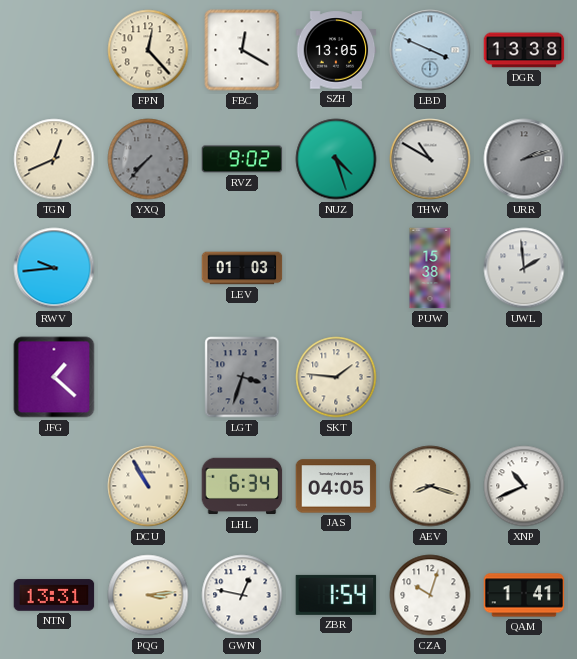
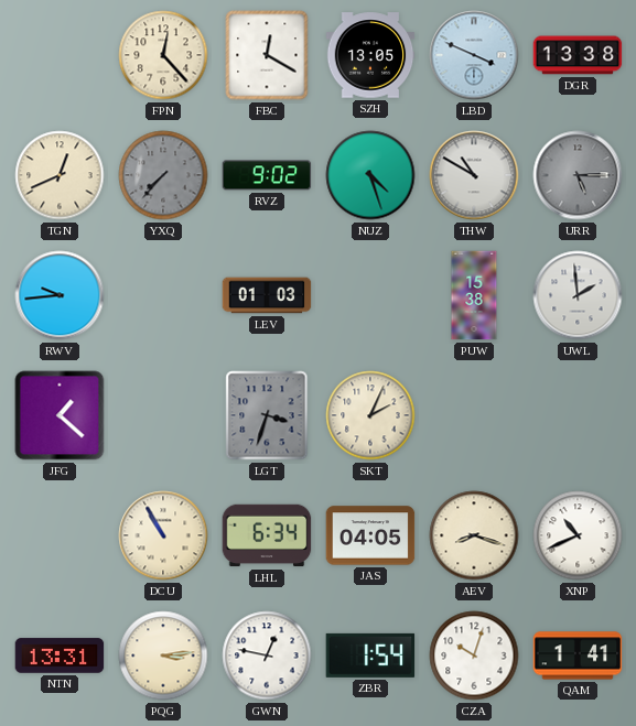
URR: 2:12 -> 5:15
SKT: 1:46 -> 2:04
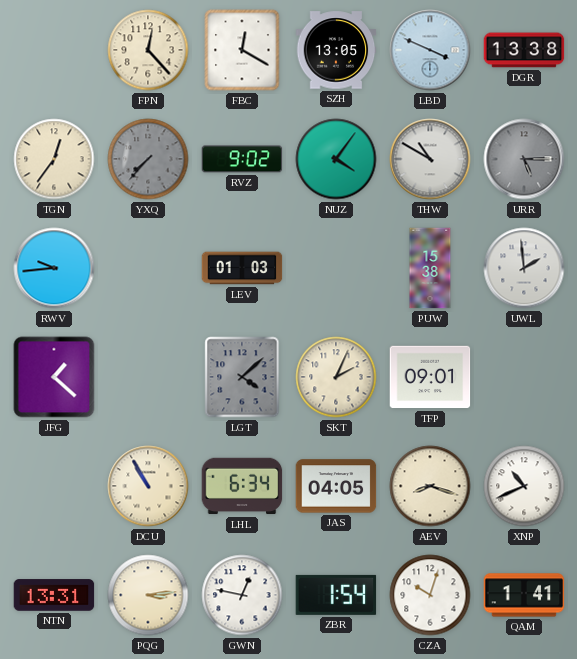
TGN: 12:41 -> 12:36
NUZ: 4:27 -> 4:06
LGT: 3:33 -> 4:08
TFP: none -> 09:01
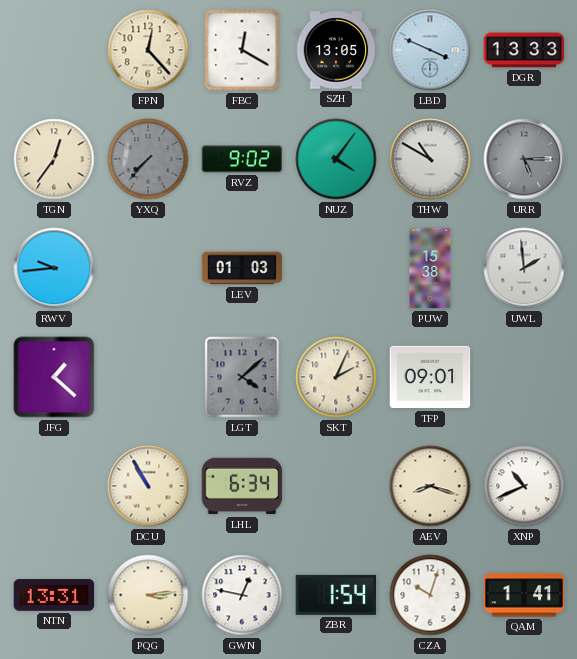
DGR: 13:38 -> 13:33
JAS: 04:05 -> none
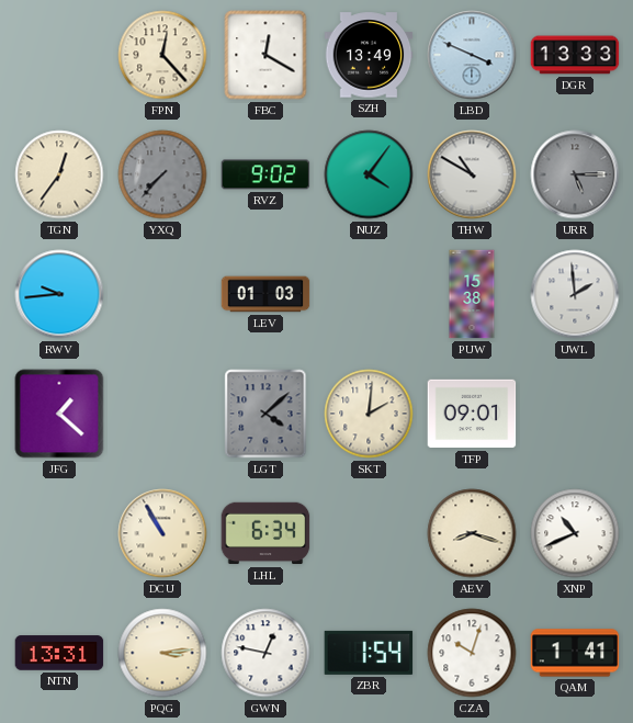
SZH: 13:05 -> 13:49
SKT: 2:04 -> 2:01
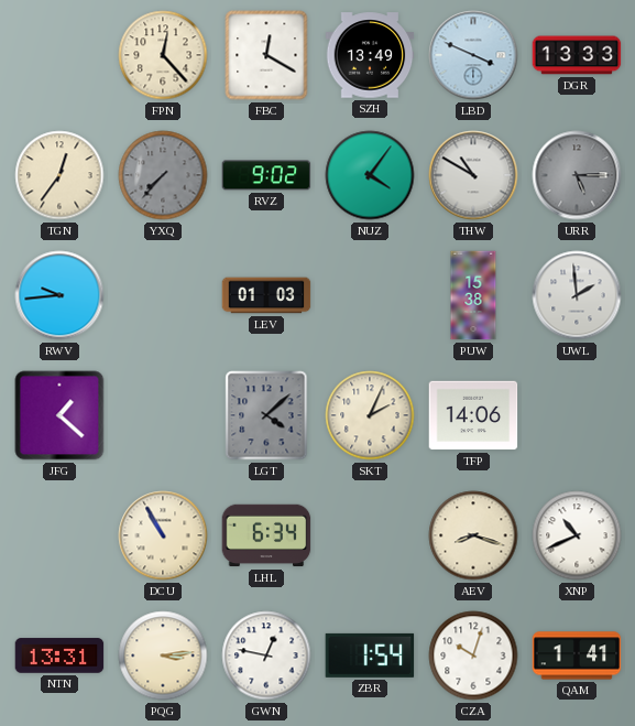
SKT: 2:01 -> 2:04
TFP: 09:01 -> 14:06
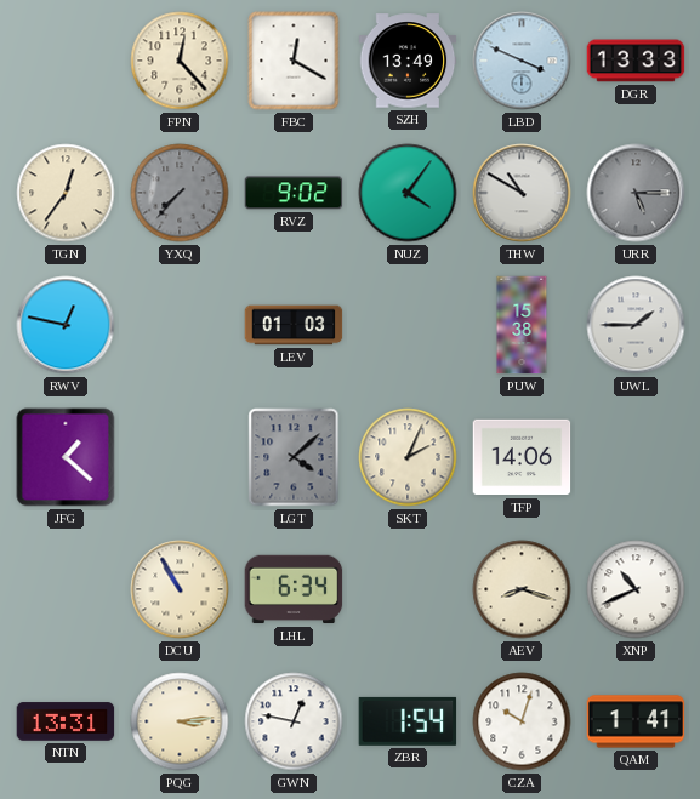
RWV: 9:44 -> 12:47
UWL: 1:59 -> 1:45
